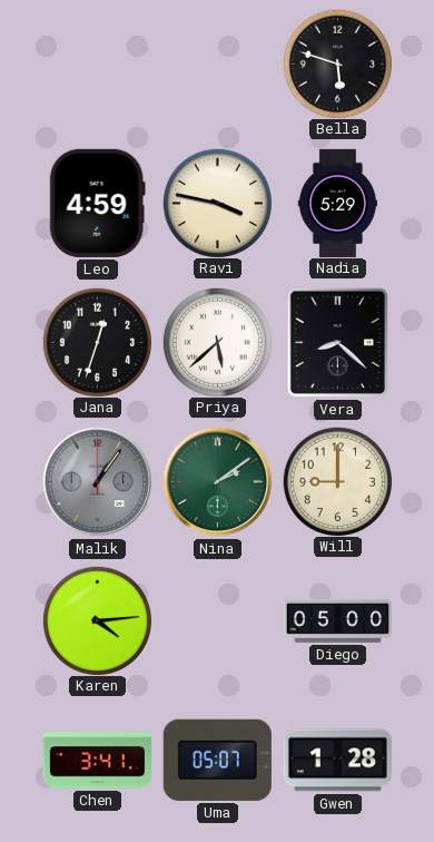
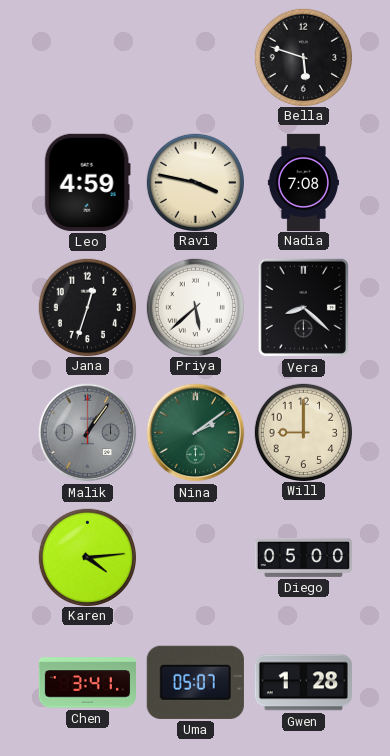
Nadia: 5:29 -> 7:08
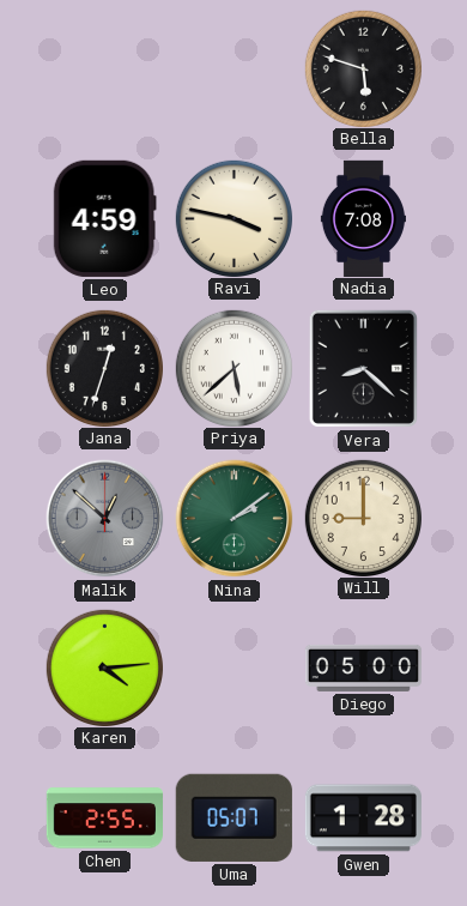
Malik: 1:06 -> 12:52
Chen: 3:41 -> 2:55
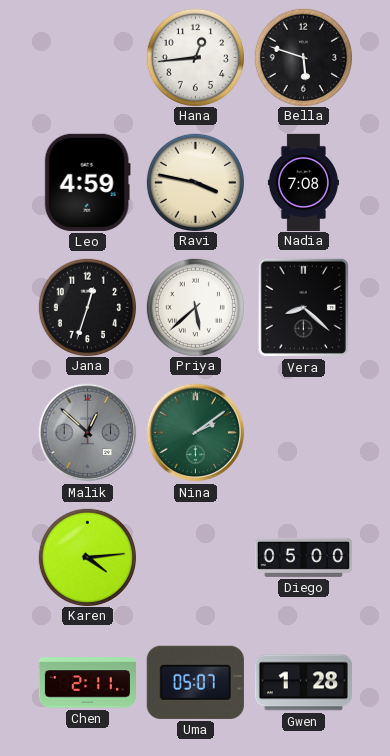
Hana: none -> 12:44
Will: 9:00 -> none
Chen: 2:55 -> 2:11
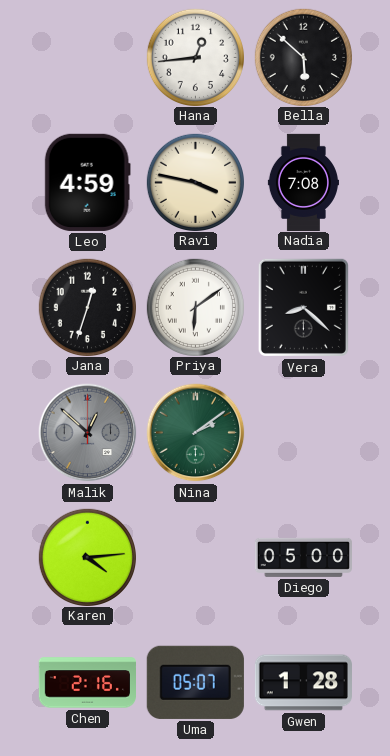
Bella: 5:48 -> 5:52
Priya: 5:38 -> 6:09
Chen: 2:11 -> 2:16
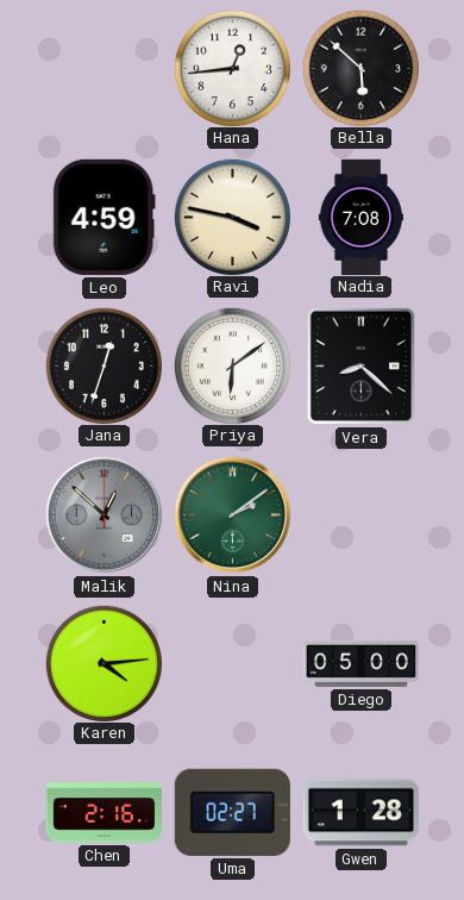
Uma: 05:07 -> 02:27
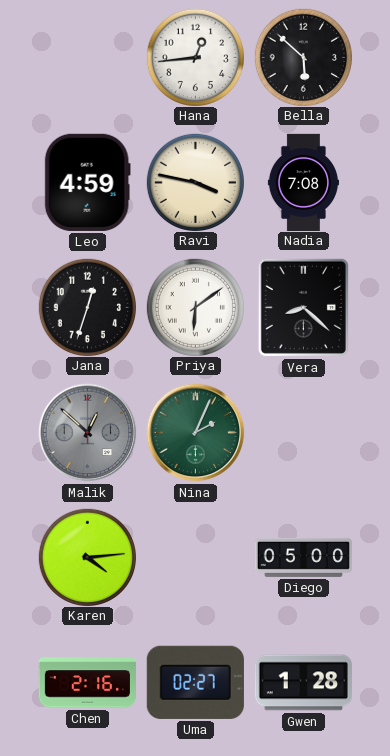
Nina: 2:09 -> 2:04
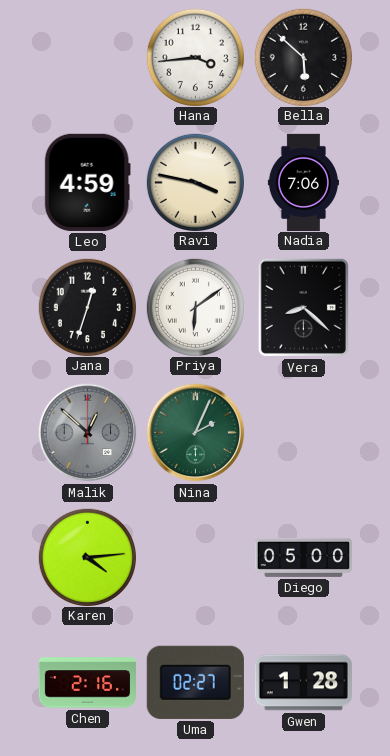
Hana: 12:44 -> 3:44
Nadia: 7:08 -> 7:06
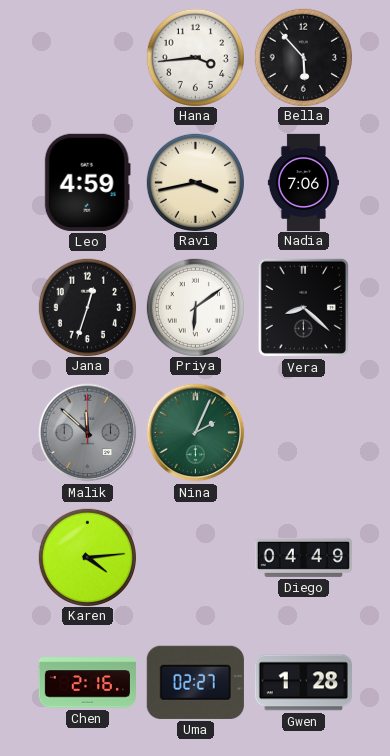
Bella: 5:52 -> 5:53
Ravi: 3:47 -> 3:43
Malik: 12:52 -> 11:52
Diego: 05:00 -> 04:49
